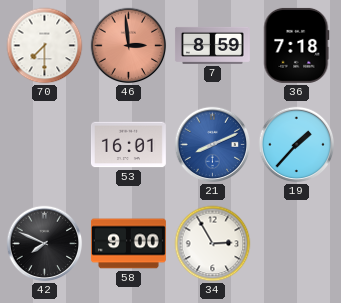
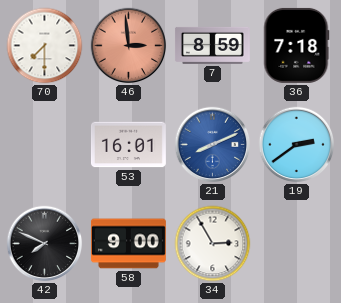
19: 1:37 -> 2:39
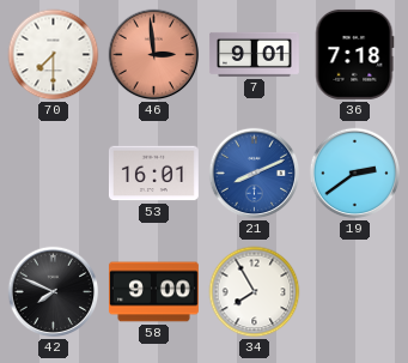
7: 8:59 -> 9:01
34: 2:55 -> 7:55
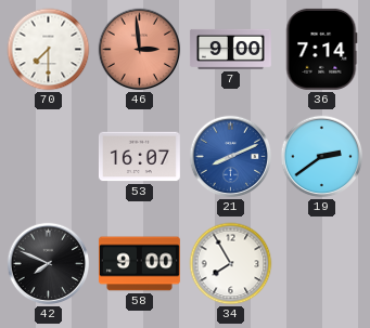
7: 9:01 -> 9:00
36: 7:18 -> 7:14
53: 16:01 -> 16:07
